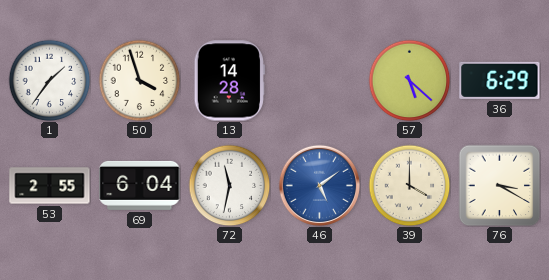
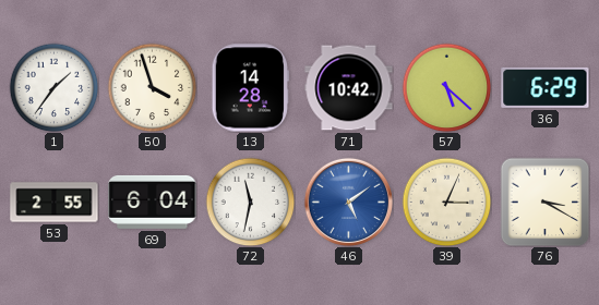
71: none -> 10:42
39: 4:00 -> 3:04
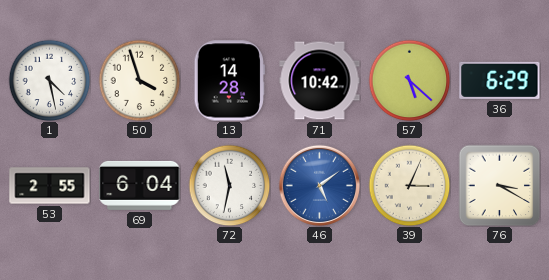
1: 1:36 -> 4:28
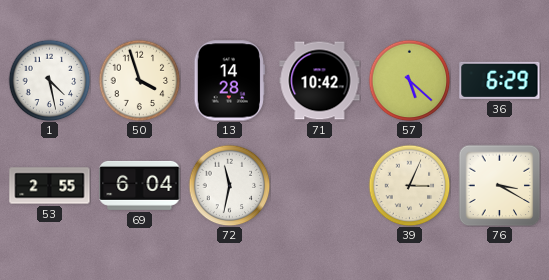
46: 5:09 -> none
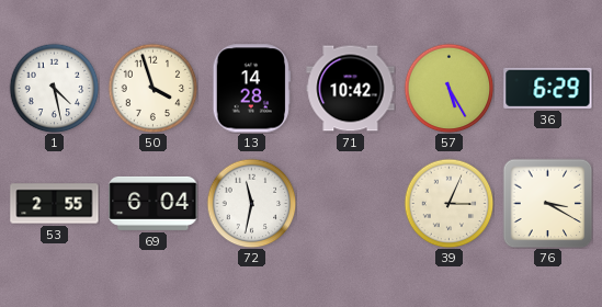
57: 5:22 -> 5:25
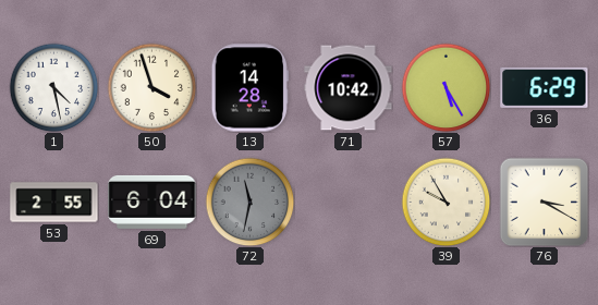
72 dial: white -> grey
39: 3:04 -> 9:55
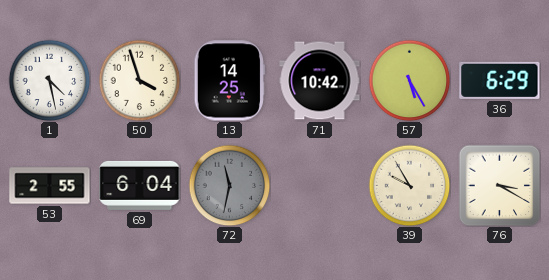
13: 14:28 -> 14:25
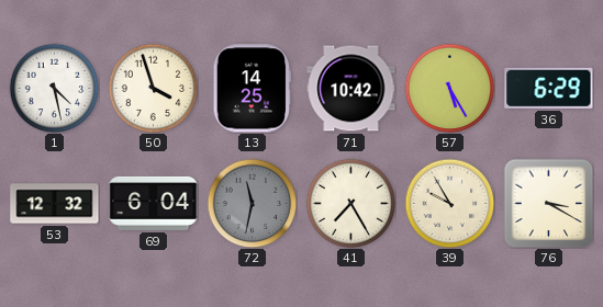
53: 2:55 -> 12:32
41: none -> 7:25
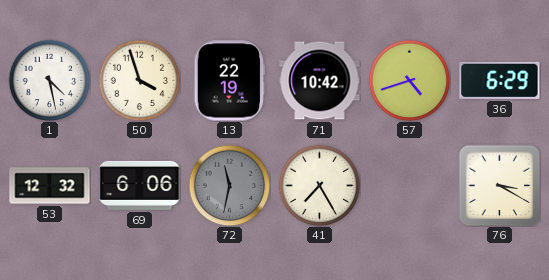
13: 14:25 -> 22:19
57: 5:25 -> 4:42
69: 6:04 -> 6:06
39: 9:55 -> none
